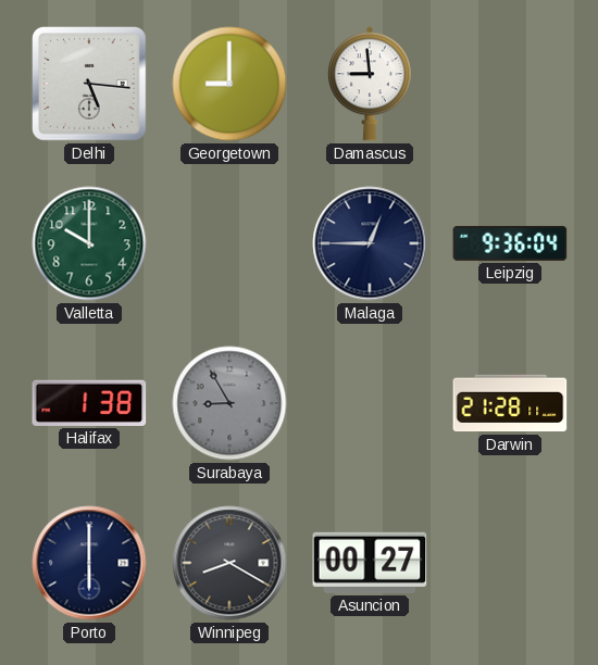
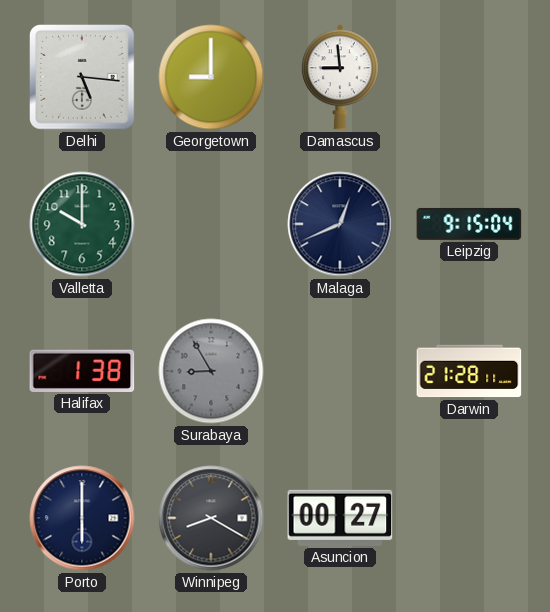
Malaga: 12:45 -> 12:41
Leipzig: 9:36 -> 9:15
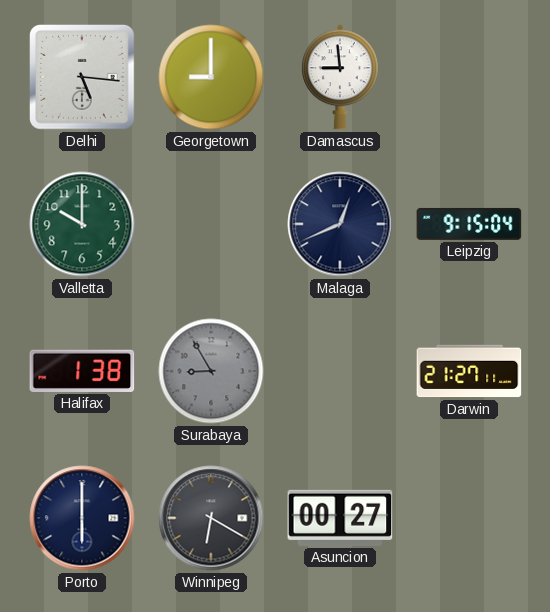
Darwin: 21:28 -> 21:27
Winnipeg: 8:20 -> 6:20
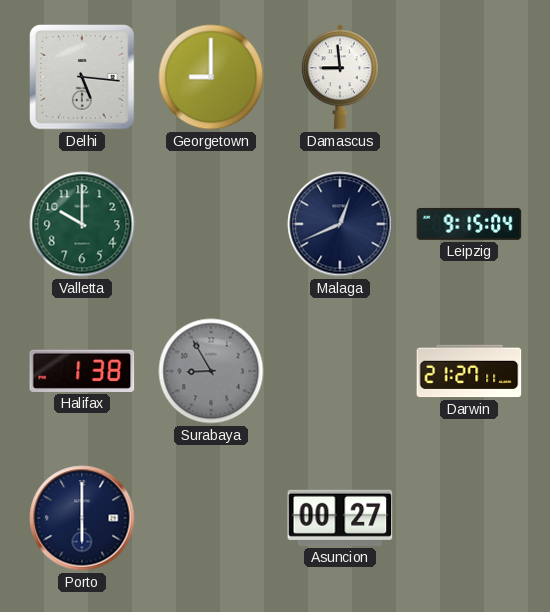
Winnipeg: 6:20 -> none
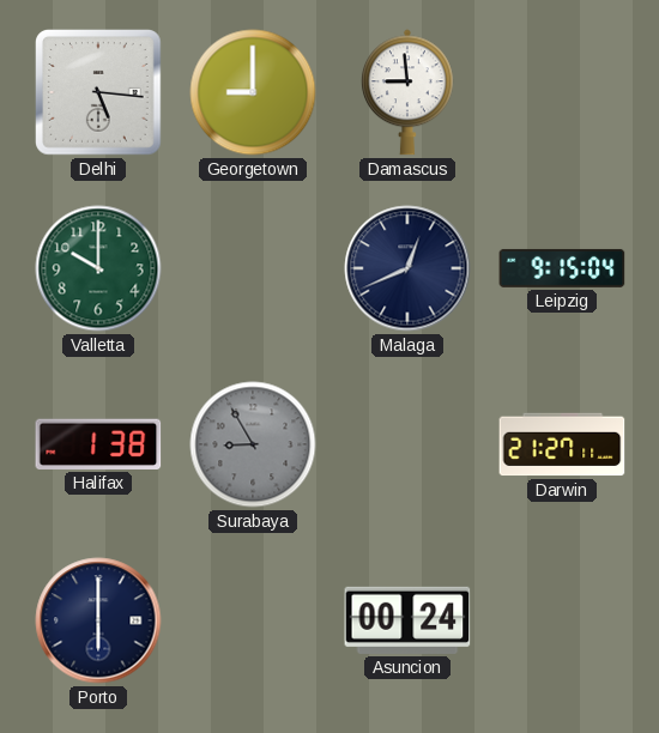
Asuncion: 00:27 -> 00:24
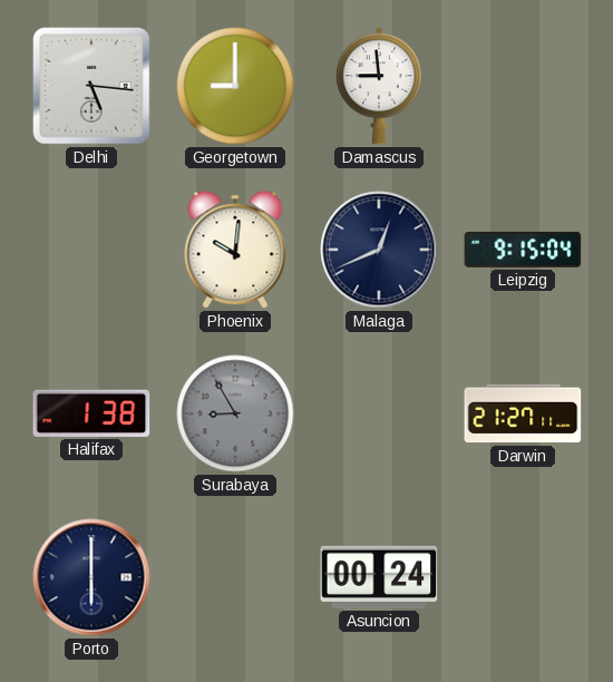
Valletta: 10:00 -> none
Phoenix: none -> 10:01
